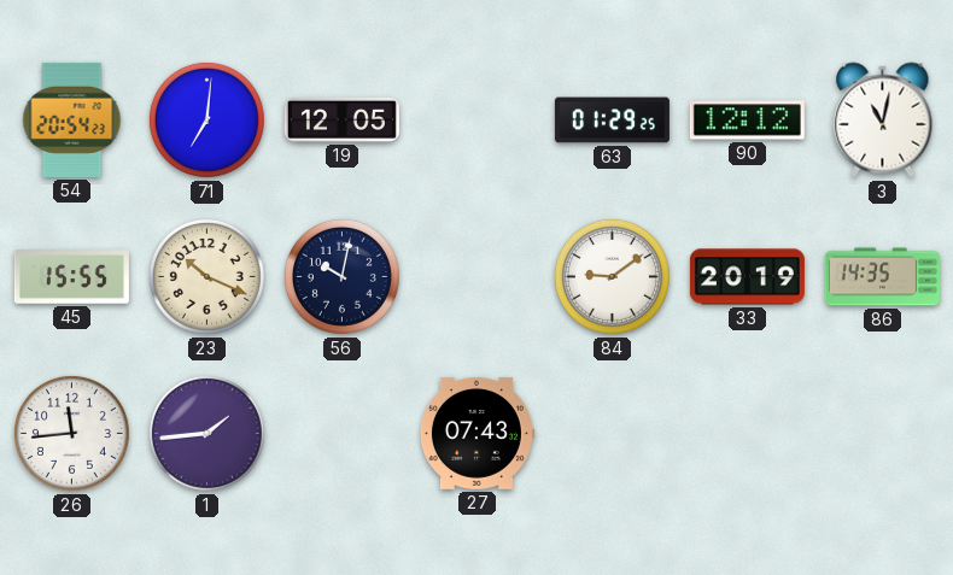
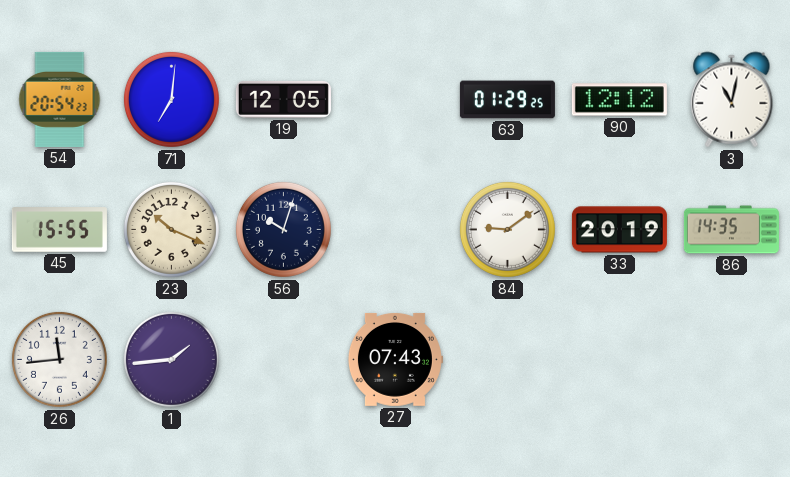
56: 10:02 -> 10:03
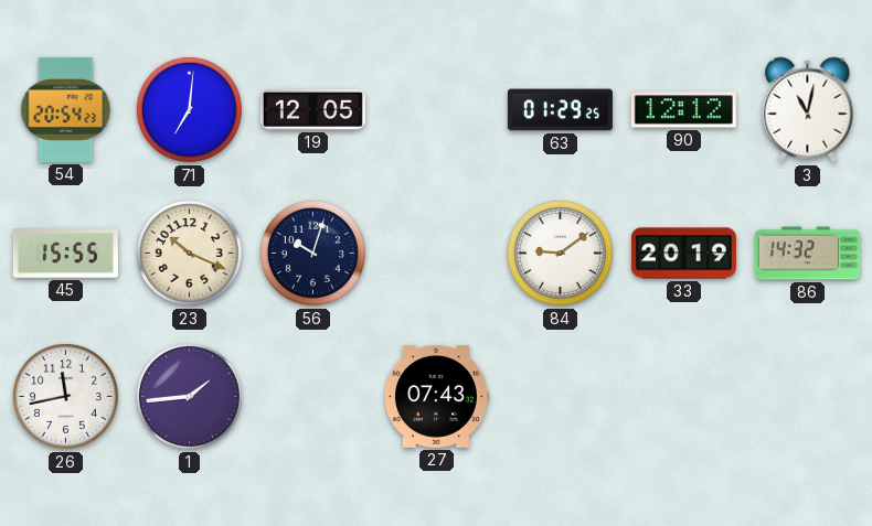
86: 14:35 -> 14:32
26: 11:44 -> 11:43
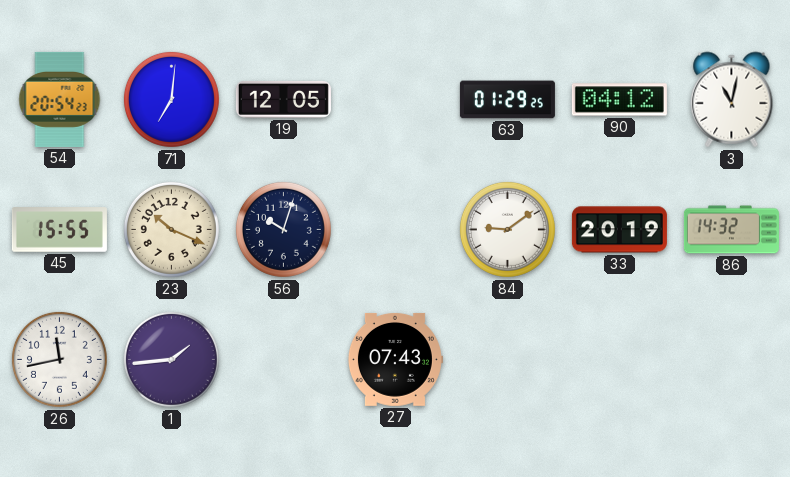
90: 12:12 -> 04:12
